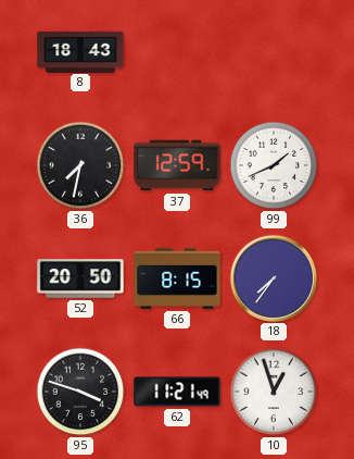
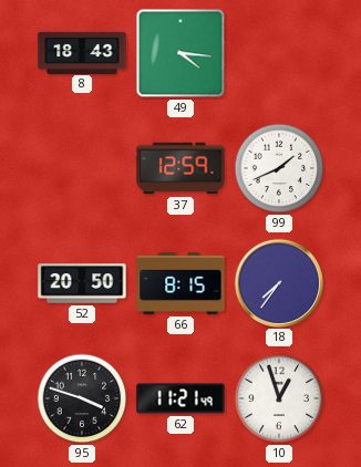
49: none -> 4:16
36: 7:32 -> none
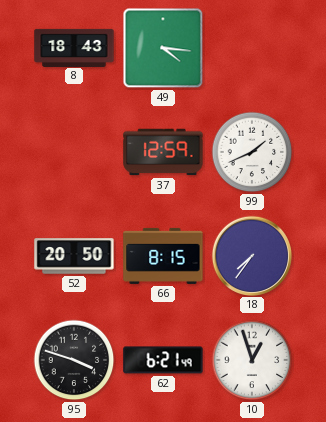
62: 11:21 -> 6:21
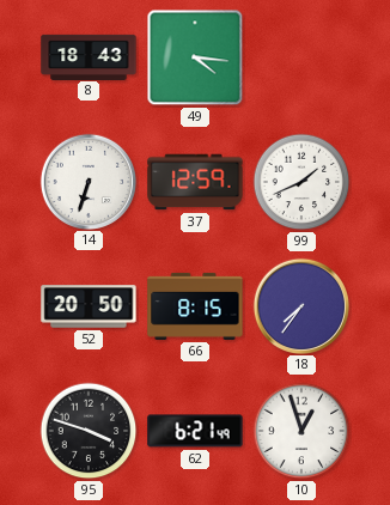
14: none -> 6:33
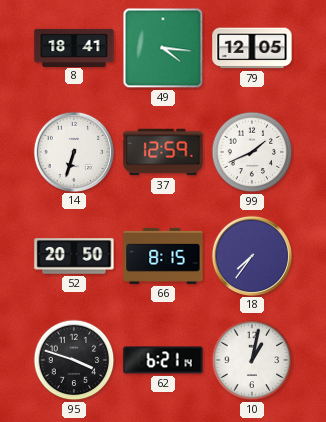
8: 18:43 -> 18:41
79: none -> 12:05
62: 6:21:49 -> 6:21:14
10: 12:57 -> 1:02
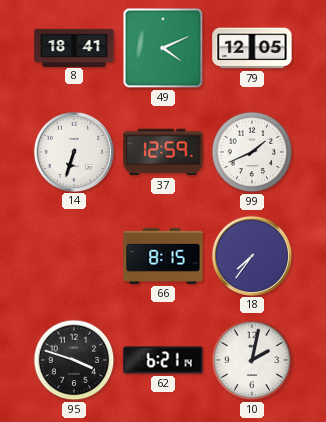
49: 4:16 -> 4:11
52: 20:50 -> none
10: 1:02 -> 2:02
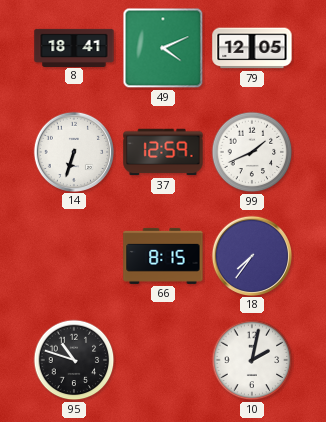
95: 3:48 -> 10:48
62: 6:21 -> none
